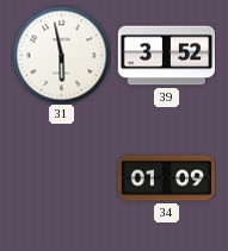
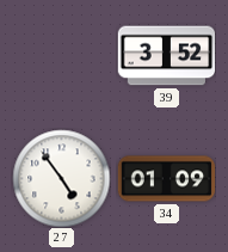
31: 5:58 -> none
27: none -> 4:54
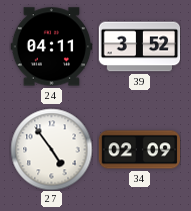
24: none -> 04:11
34: 01:09 -> 02:09
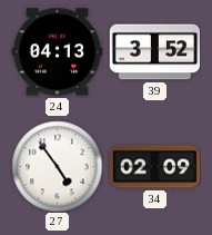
24: 04:11 -> 04:13
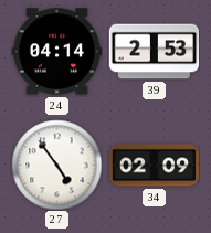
24: 04:13 -> 04:14
39: 3:52 -> 2:53
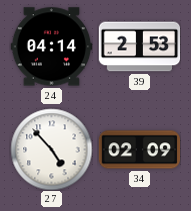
27: 4:54 -> 4:53
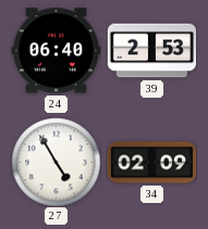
24: 04:14 -> 06:40
27: 4:53 -> 4:55
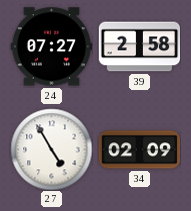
24: 06:40 -> 07:27
39: 2:53 -> 2:58
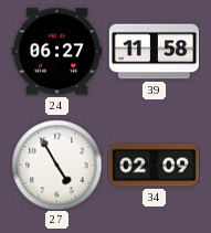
24: 07:27 -> 06:27
39: 2:58 -> 11:58
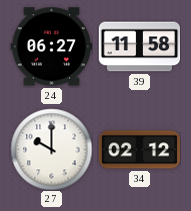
27: 4:55 -> 10:00
34: 02:09 -> 02:12
